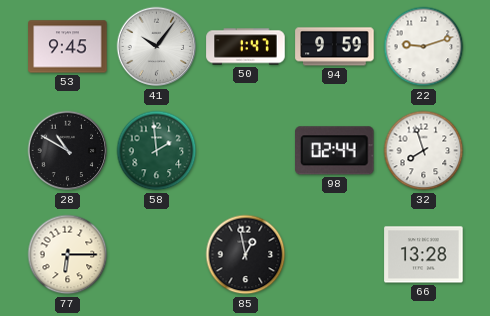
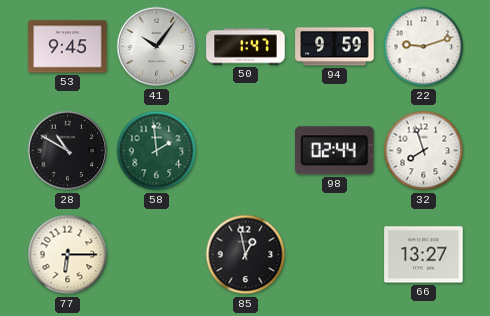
66: 13:28 -> 13:27
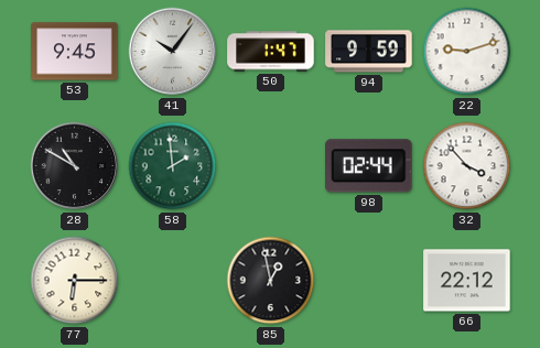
32: 7:57 -> 3:53
66: 13:27 -> 22:12
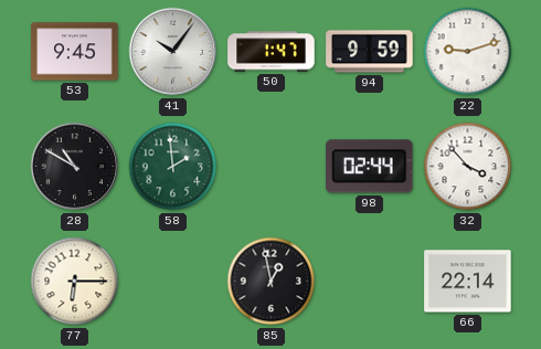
66: 22:12 -> 22:14
